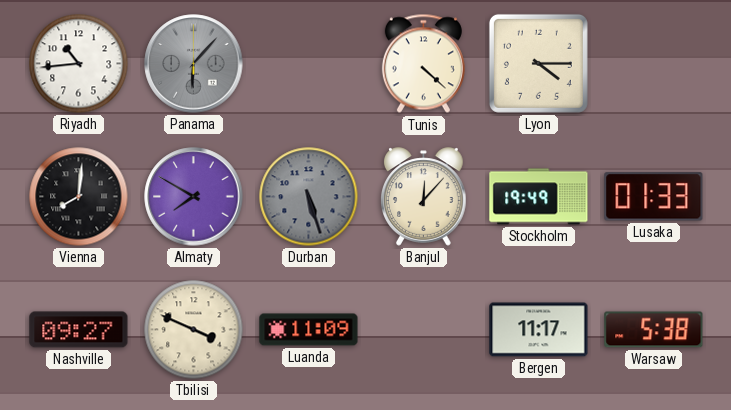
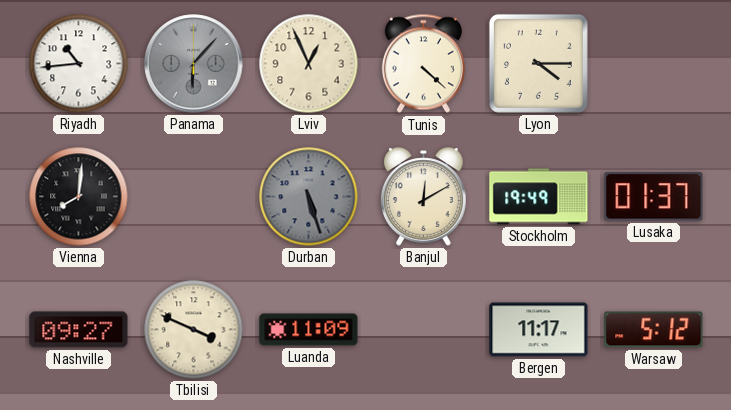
Lviv: none -> 12:56
Almaty: 7:50 -> none
Banjul: 12:07 -> 12:10
Lusaka: 01:33 -> 01:37
Warsaw: 5:38 -> 5:12
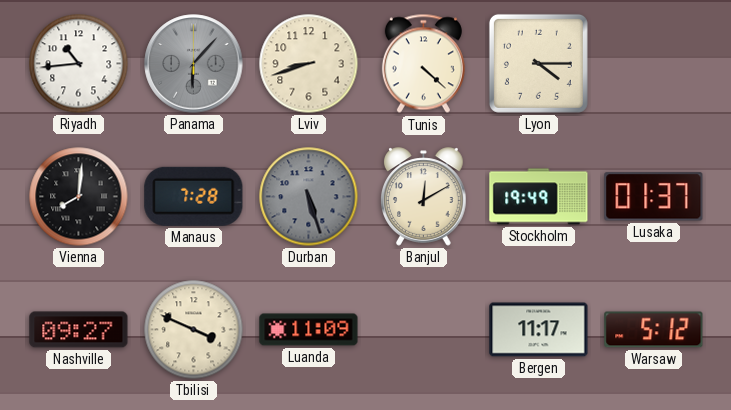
Lviv: 12:56 -> 8:42
Manaus: none -> 7:28
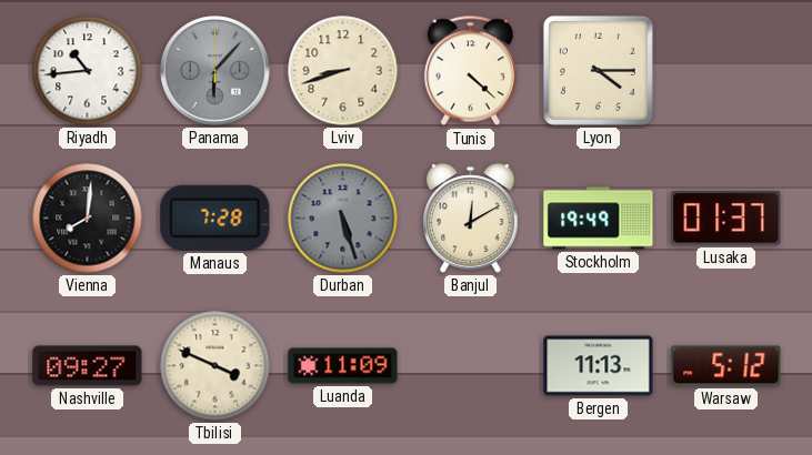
Bergen: 11:17 -> 11:13
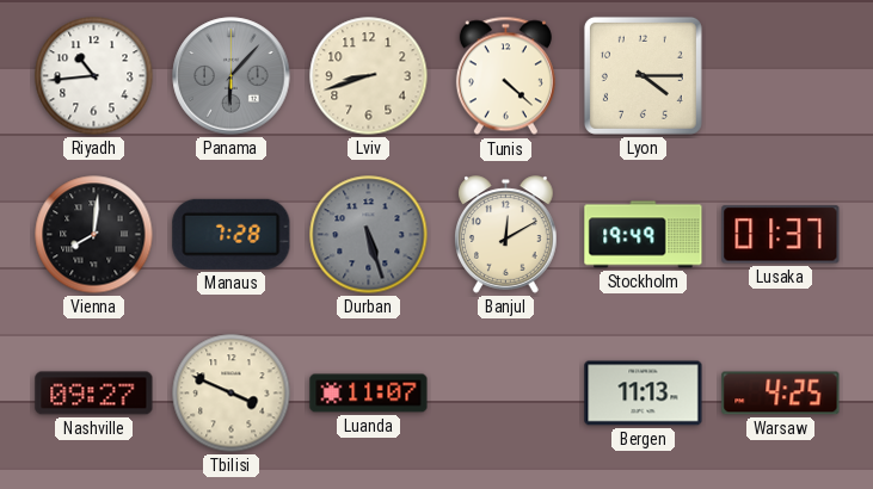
Luanda: 11:09 -> 11:07
Warsaw: 5:12 -> 4:25
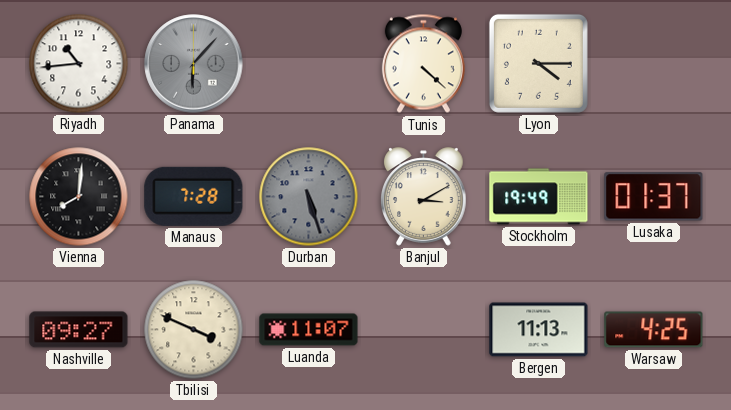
Lviv: 8:42 -> none
Banjul: 12:10 -> 3:10
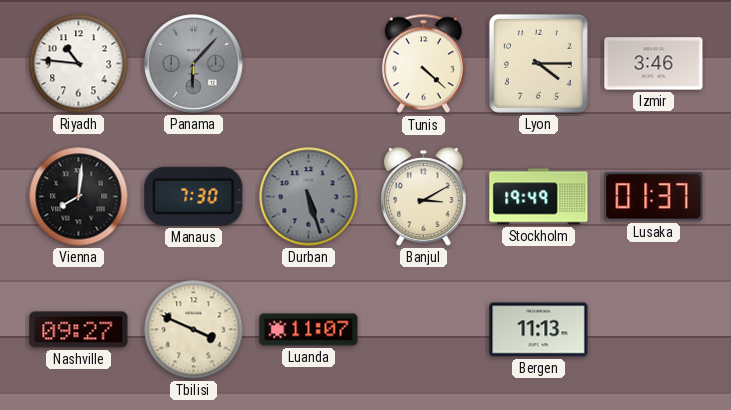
Riyadh: 10:44 -> 10:46
Izmir: none -> 3:46
Manaus: 7:28 -> 7:30
Warsaw: 4:25 -> none
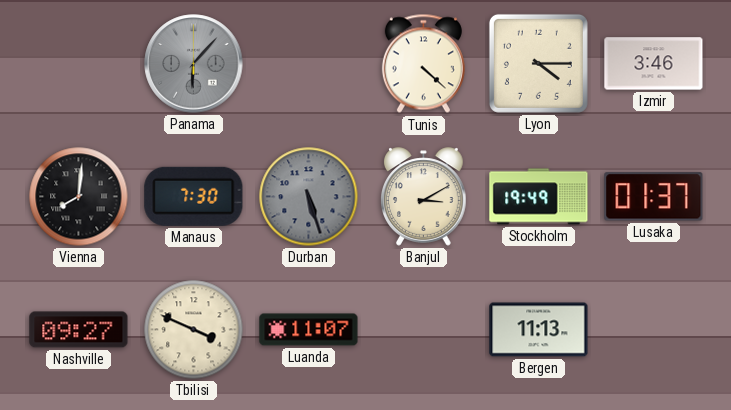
Riyadh: 10:46 -> none
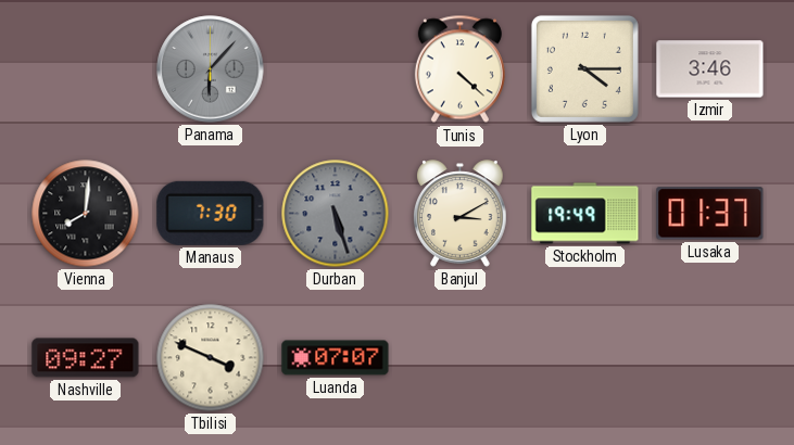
Luanda: 11:07 -> 07:07
Bergen: 11:13 -> none
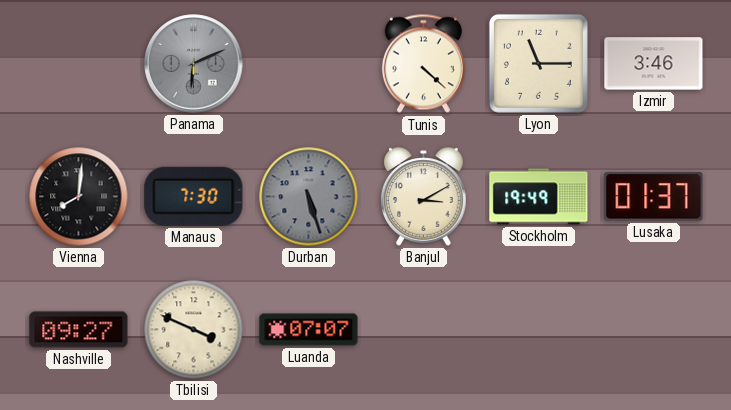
Panama: 6:07 -> 6:11
Lyon: 4:15 -> 11:15
